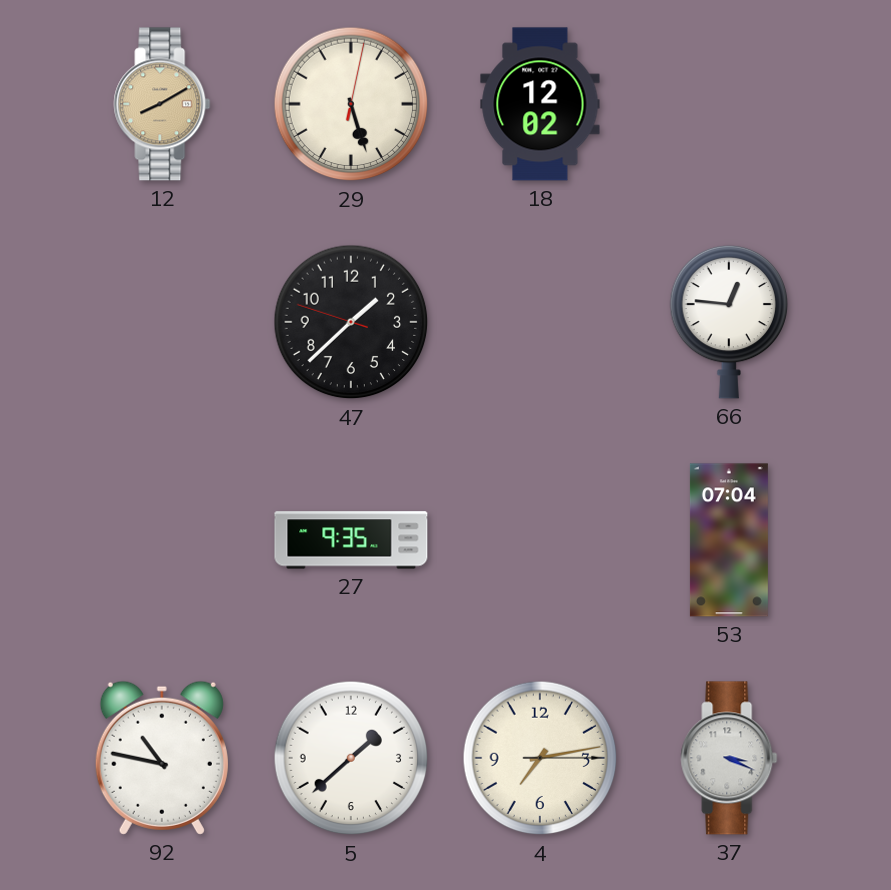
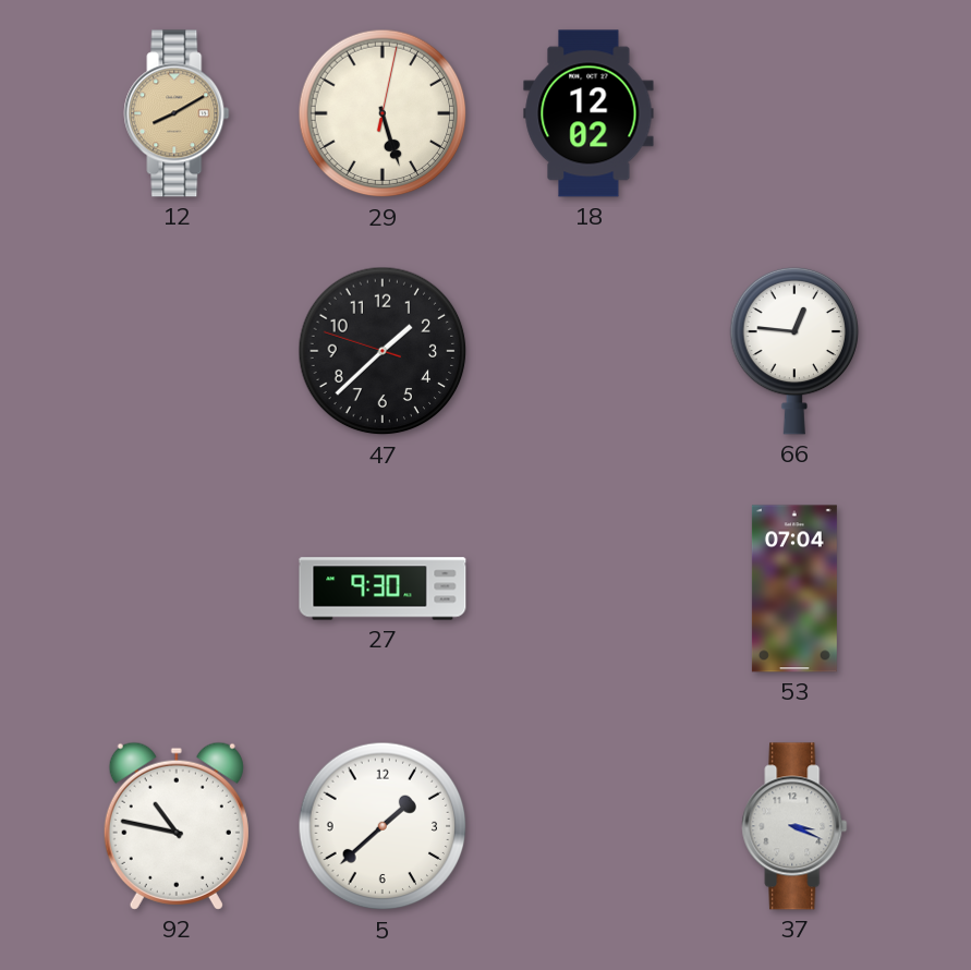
27: 9:35 -> 9:30
4: 7:13 -> none
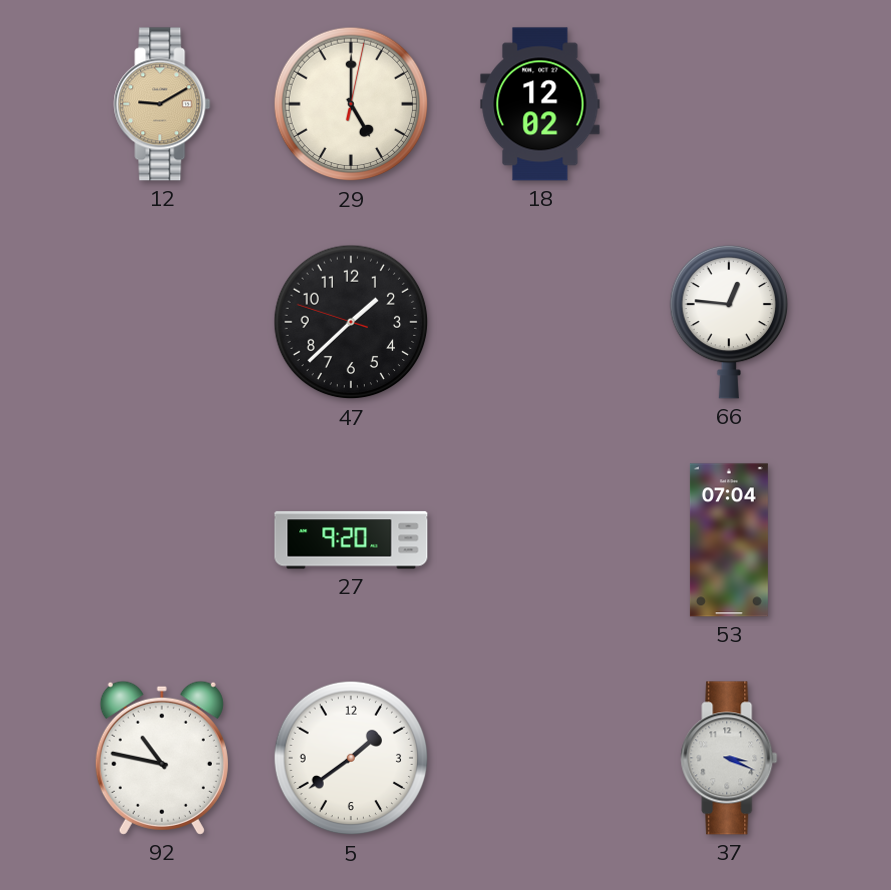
12: 8:10 -> 9:10
29: 5:27 -> 5:00
27: 9:30 -> 9:20
5: 1:38 -> 1:39
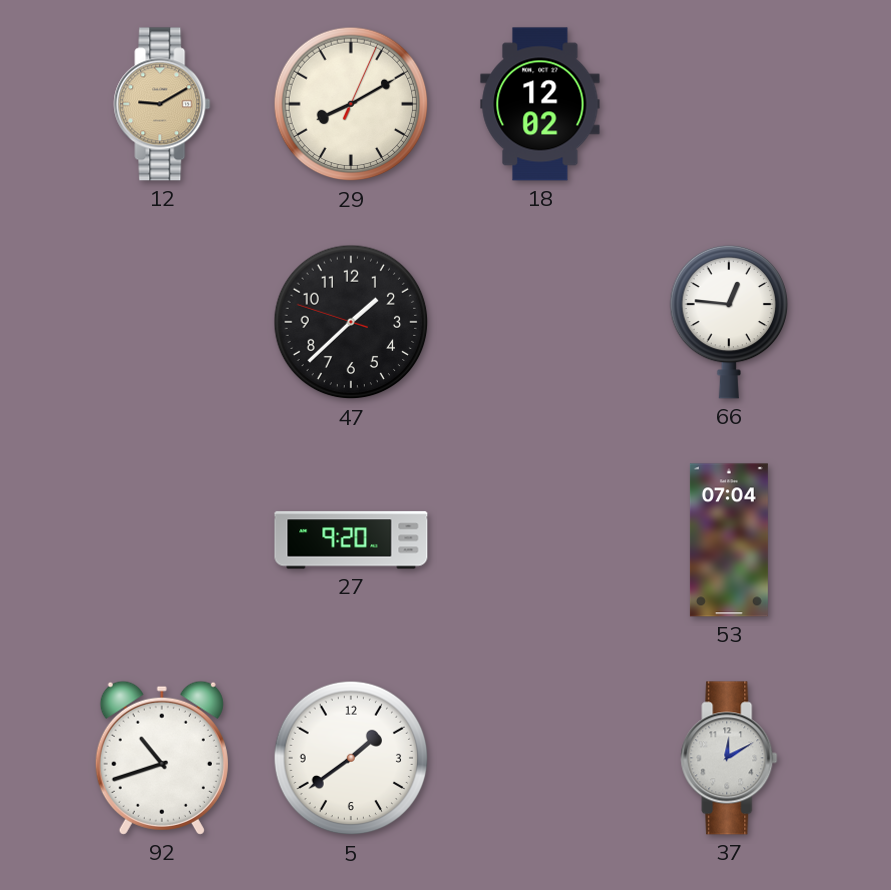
29: 5:00 -> 8:10
92: 10:47 -> 10:42
37: 3:19 -> 12:10
